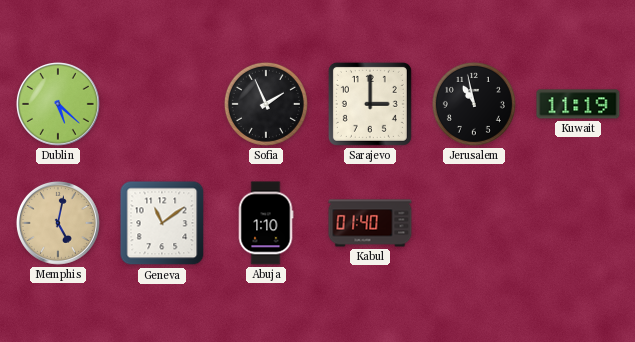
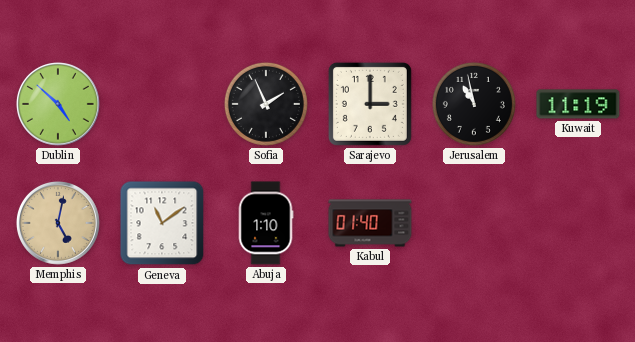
Dublin: 5:22 -> 4:52
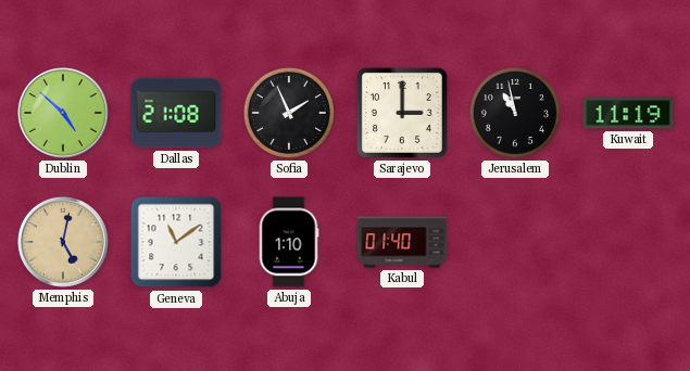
Dallas: none -> 21:08
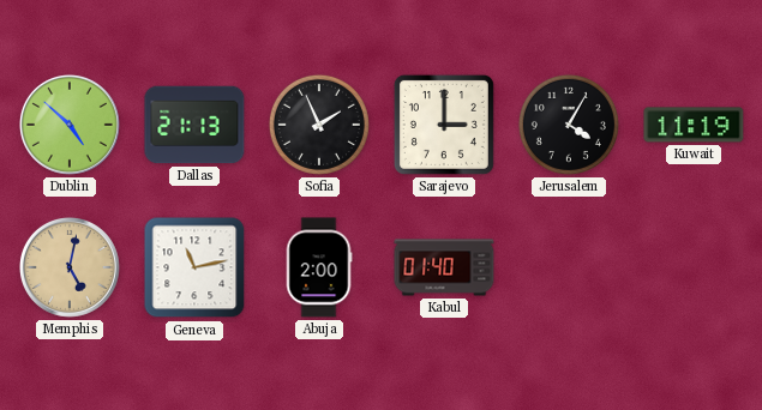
Dallas: 21:08 -> 21:13
Jerusalem: 10:58 -> 4:05
Geneva: 11:09 -> 11:13
Abuja: 1:10 -> 2:00
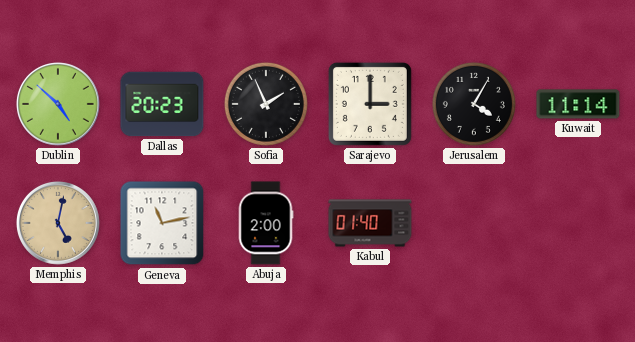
Dallas: 21:13 -> 20:23
Kuwait: 11:19 -> 11:14
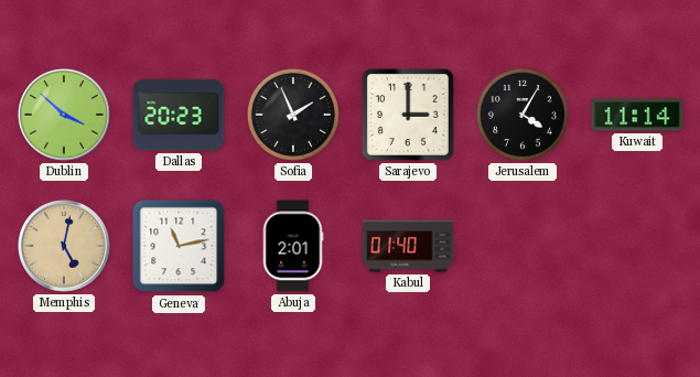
Dublin: 4:52 -> 3:52
Abuja: 2:00 -> 2:01
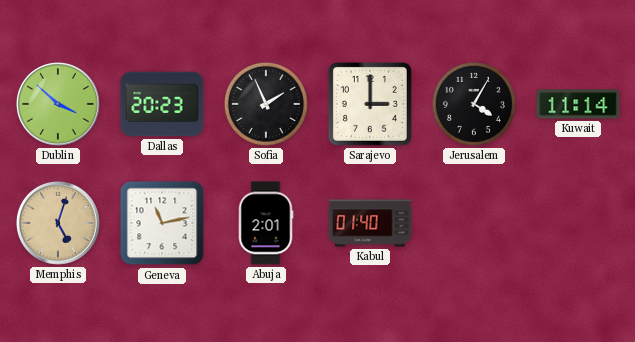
Memphis: 5:02 -> 5:03
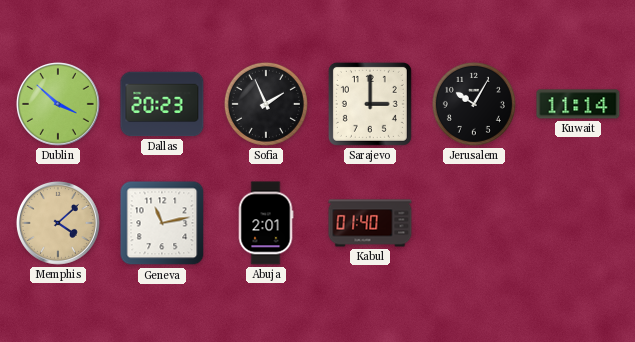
Jerusalem: 4:05 -> 10:05
Memphis: 5:03 -> 4:08
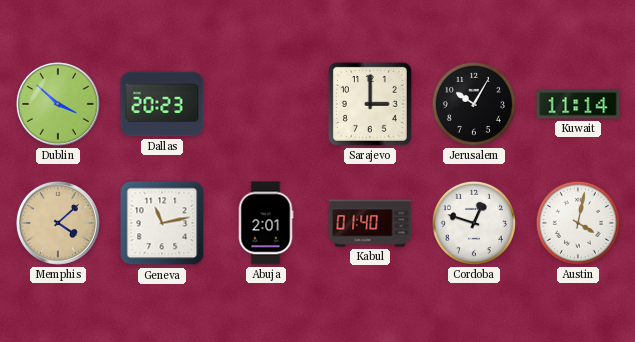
Sofia: 1:56 -> none
Cordoba: none -> 12:48
Austin: none -> 4:02
